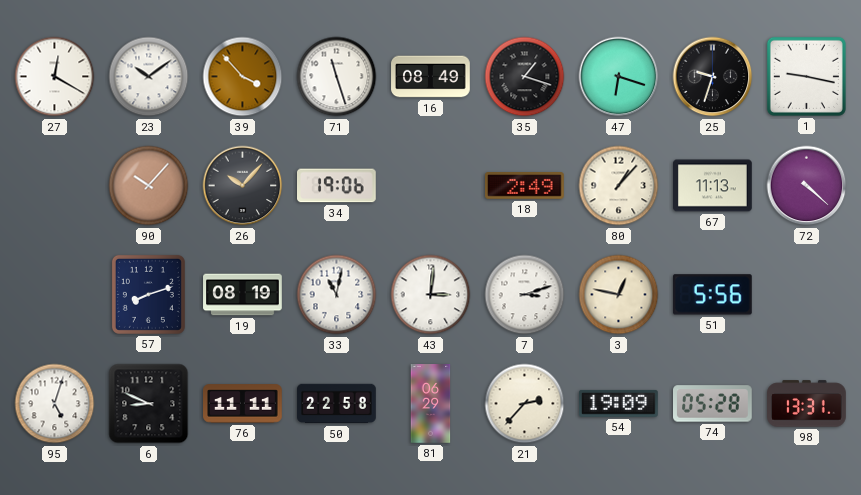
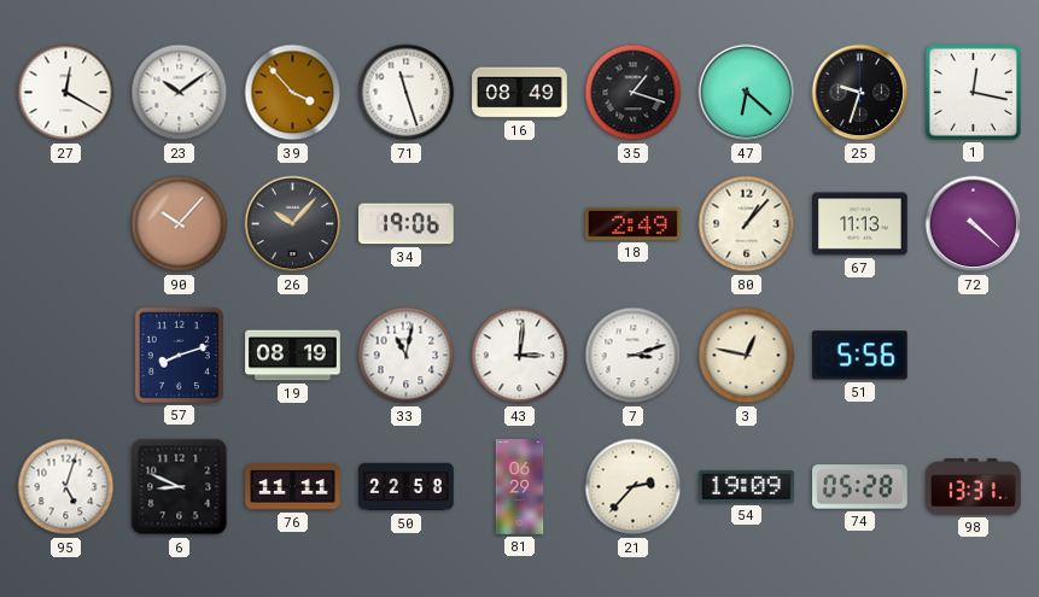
47: 6:18 -> 6:22
1: 9:17 -> 12:17
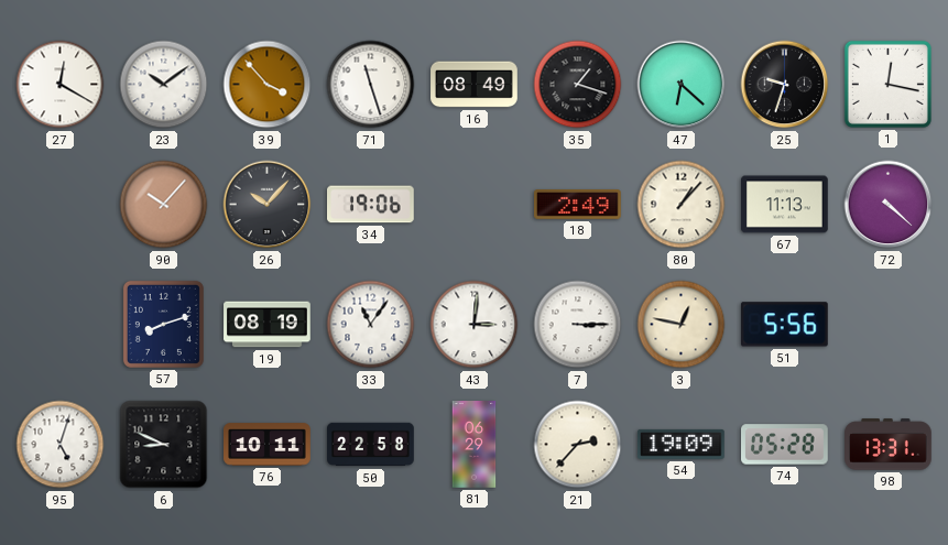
33: 11:02 -> 11:06
7: 3:12 -> 3:15
76: 11:11 -> 10:11
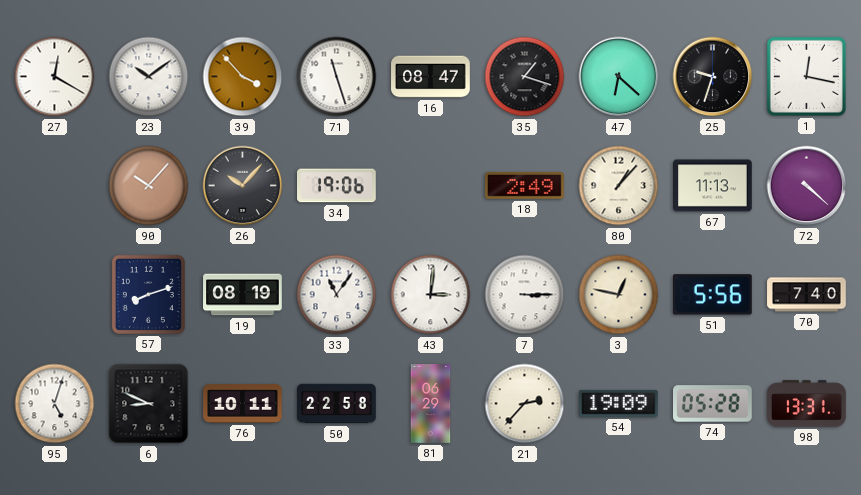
16: 08:49 -> 08:47
70: none -> 7:40
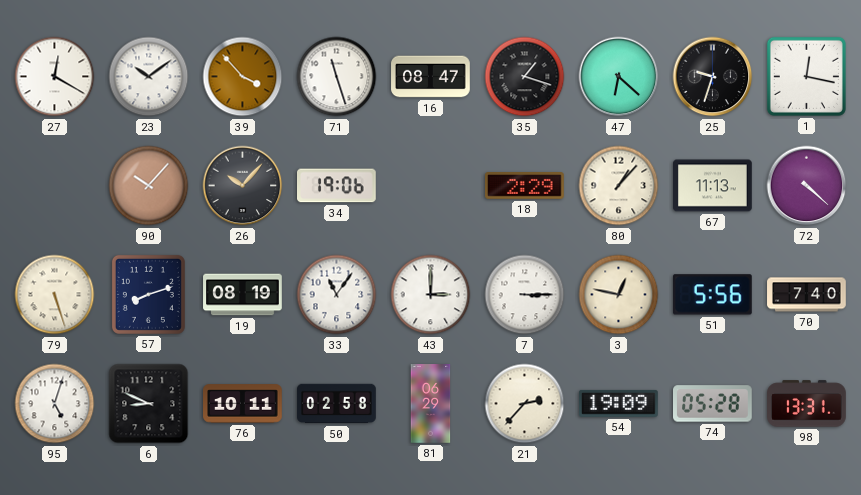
18: 2:49 -> 2:29
79: none -> 5:27
43: 3:01 -> 3:00
50: 22:58 -> 02:58
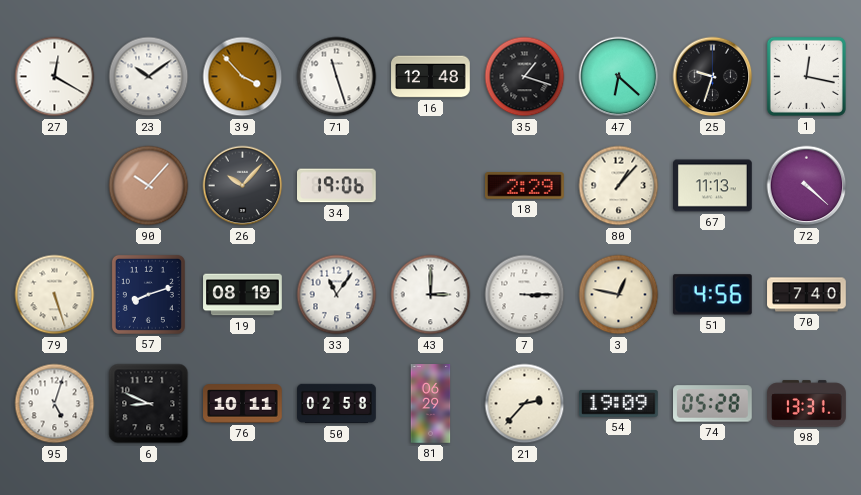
16: 08:47 -> 12:48
51: 5:56 -> 4:56
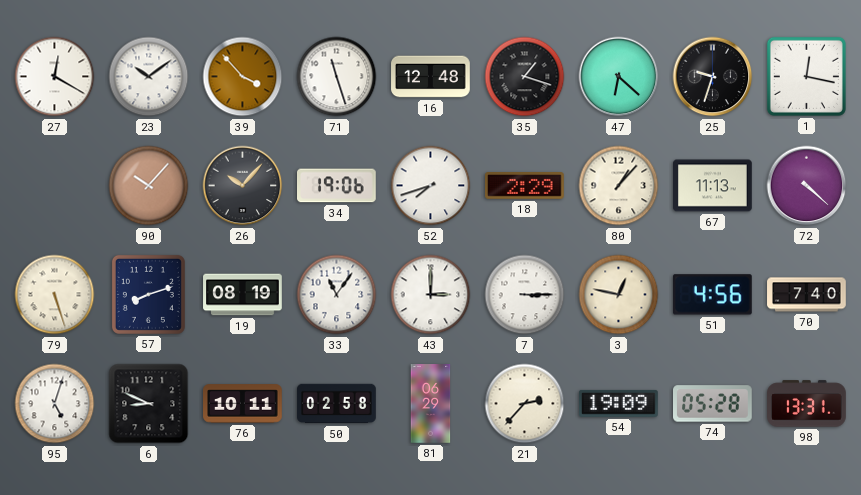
52: none -> 7:42
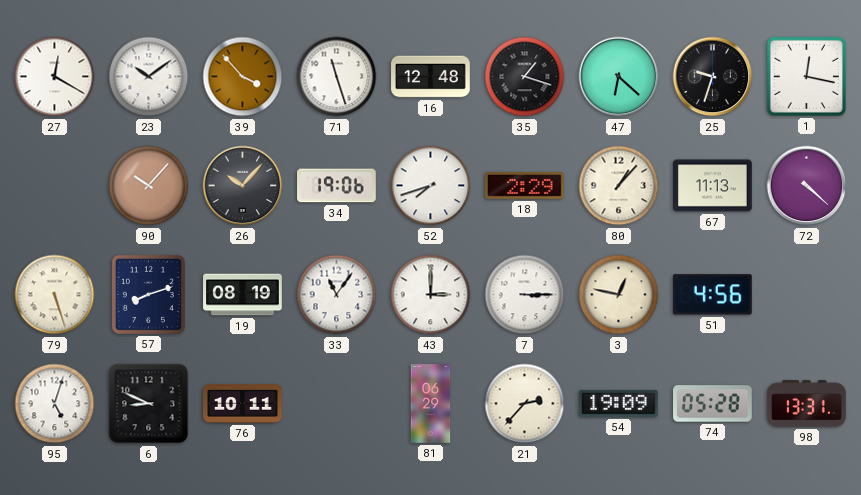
70: 7:40 -> none
50: 02:58 -> none
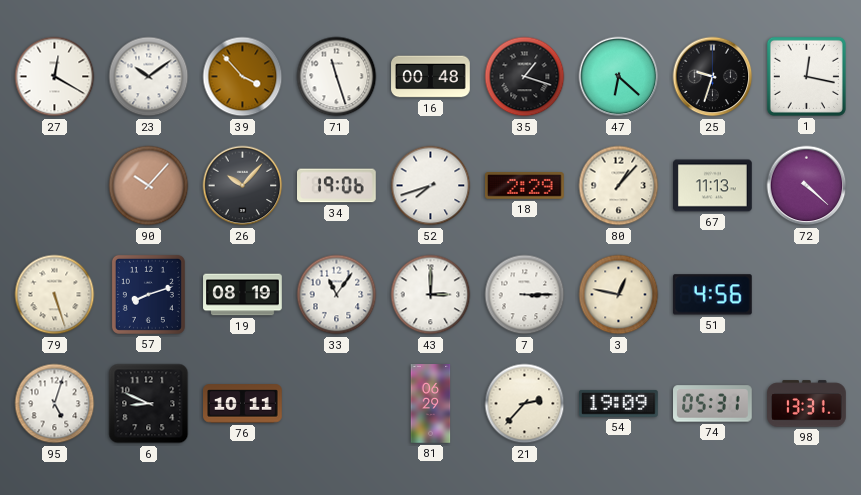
16: 12:48 -> 00:48
74: 05:28 -> 05:31
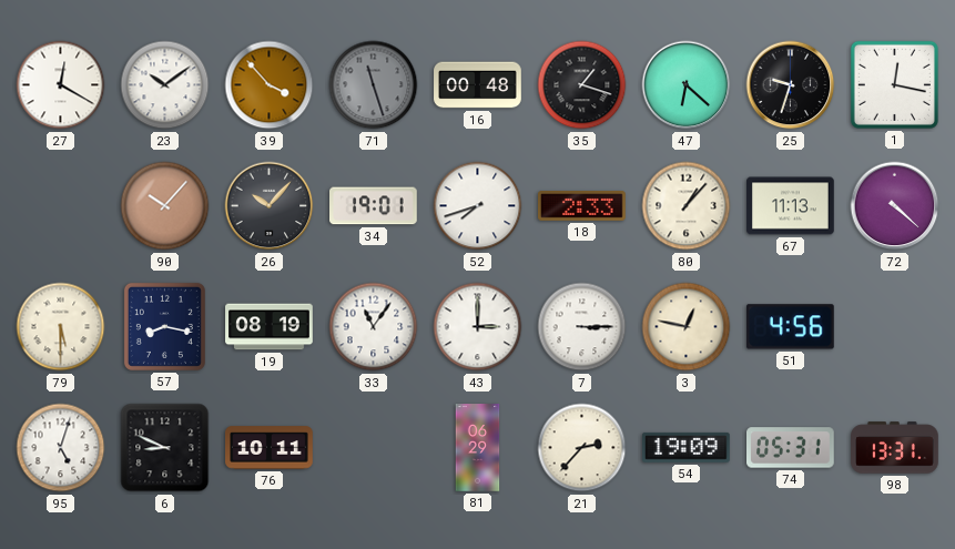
71 dial: white -> grey
34: 19:06 -> 19:01
18: 2:29 -> 2:33
79: 5:27 -> 5:30
57: 8:12 -> 8:17
